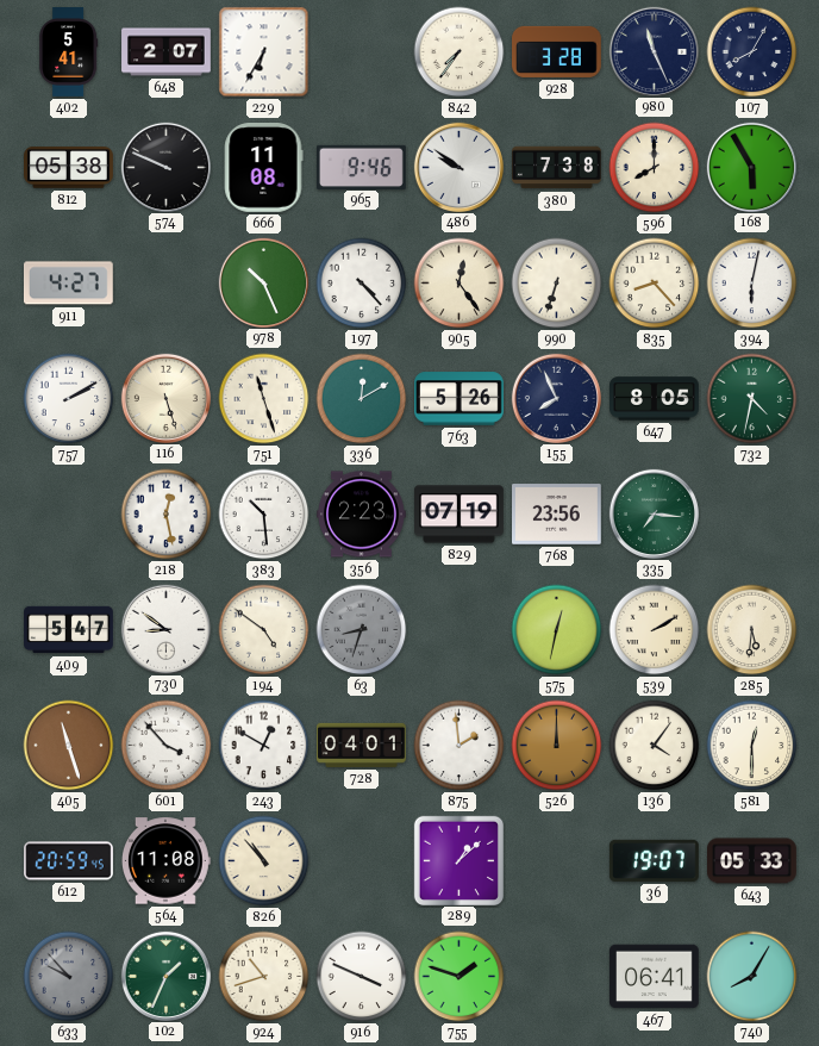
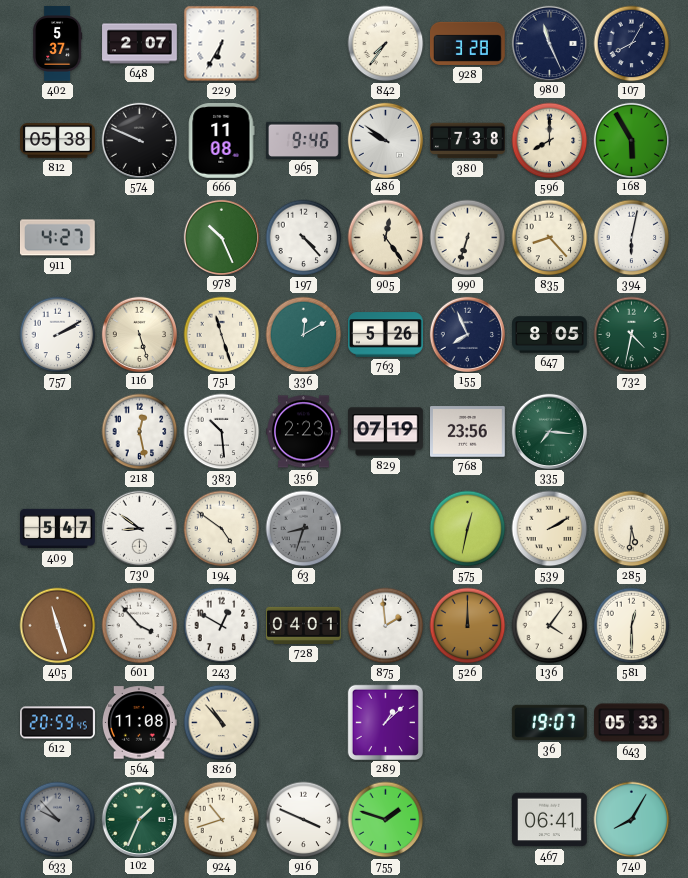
402: 5:41 -> 5:37
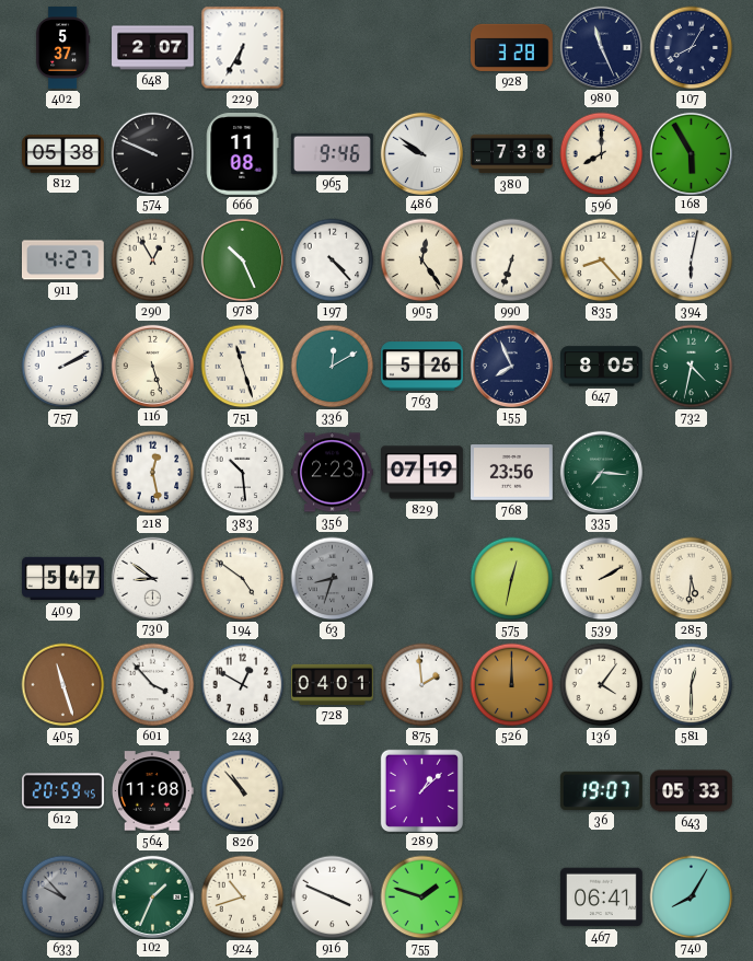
842: 7:36 -> none
290: none -> 12:55
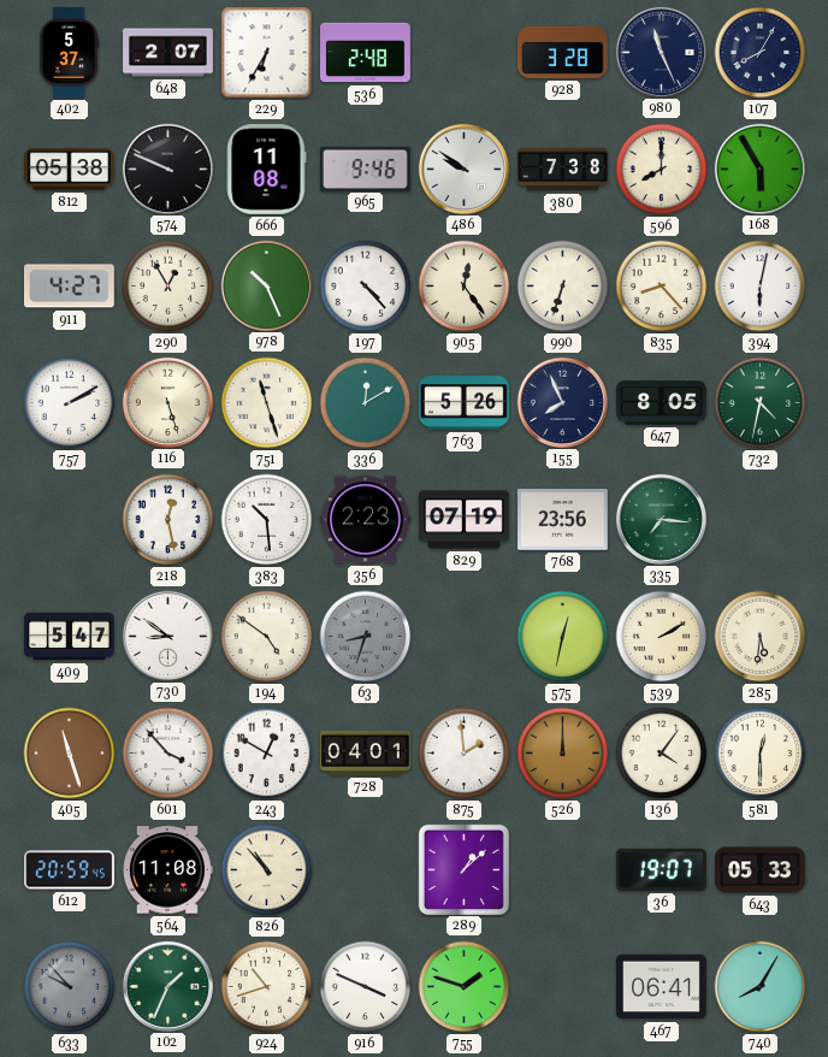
536: none -> 2:48
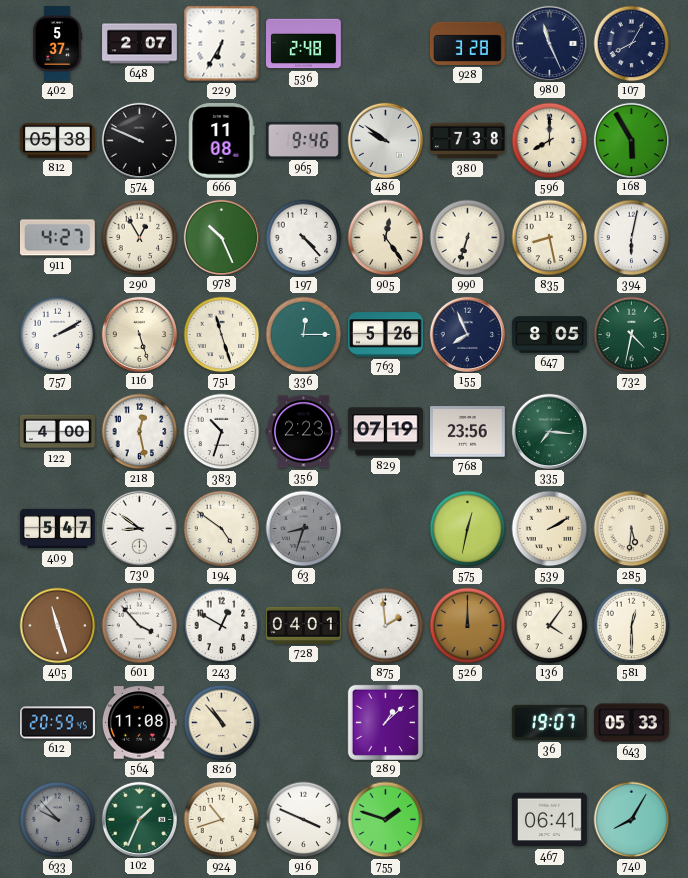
835: 8:23 -> 8:28
336: 12:10 -> 12:15
122: none -> 4:00
383: 10:29 -> 10:33
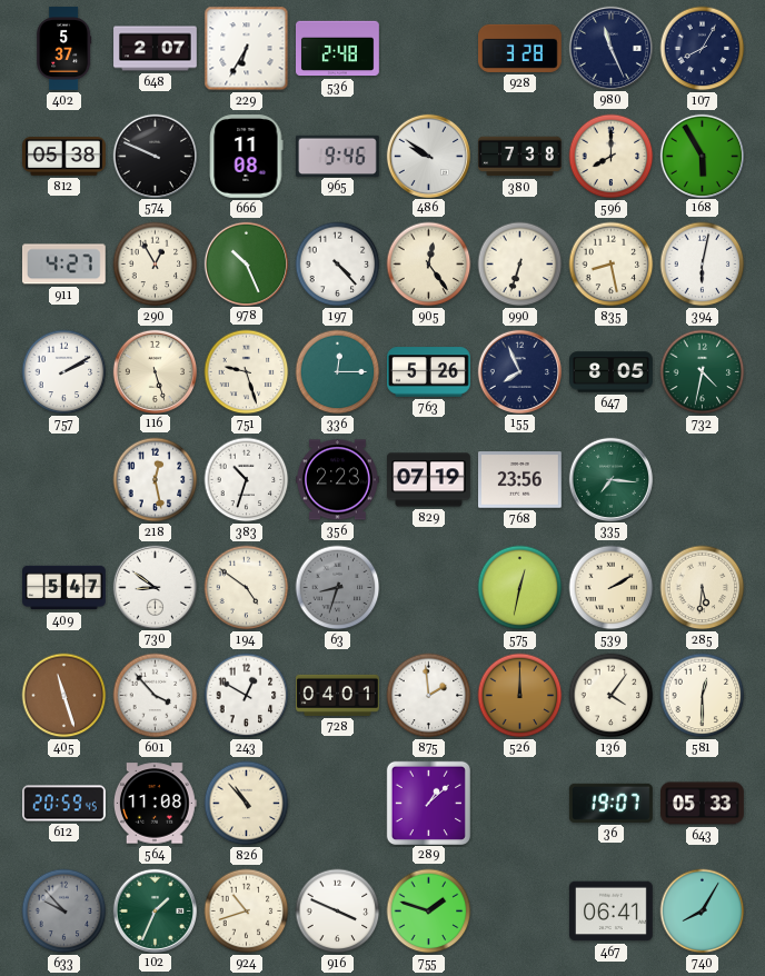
751: 11:27 -> 9:27
122: 4:00 -> none
